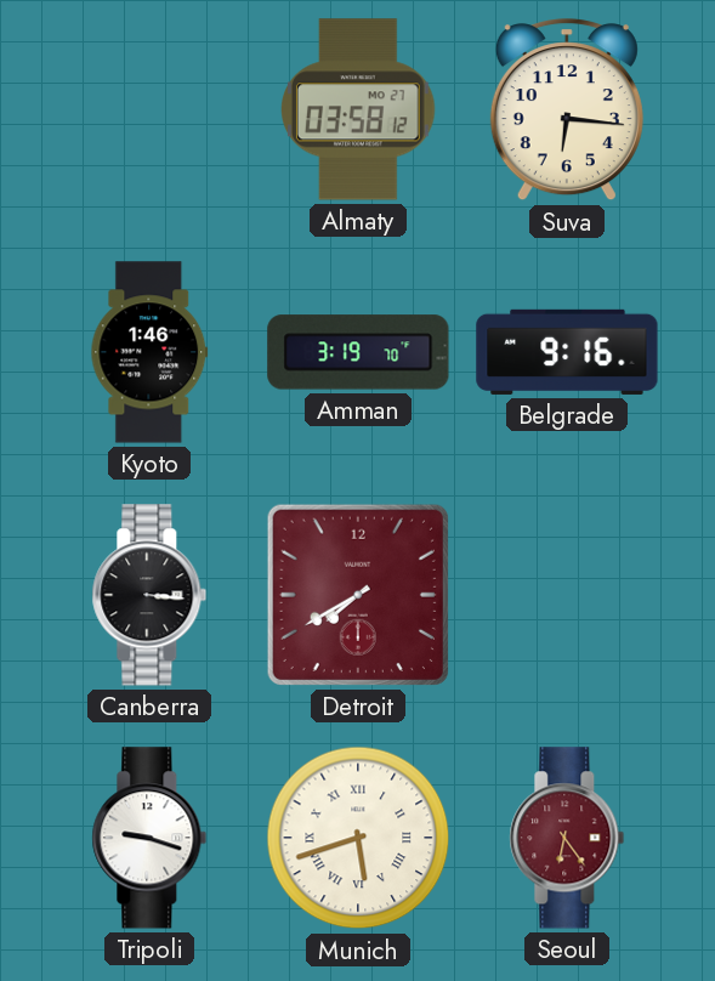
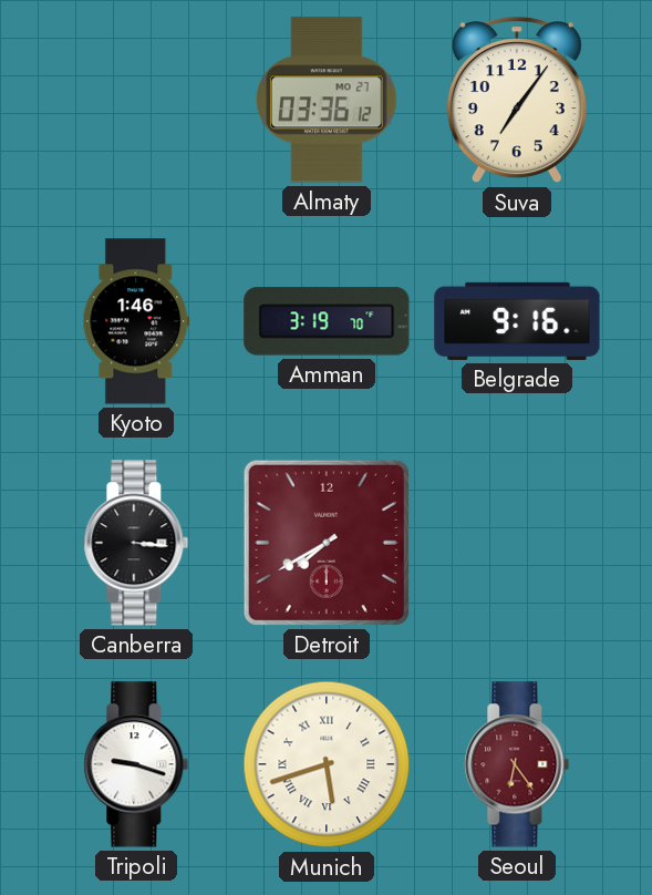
Almaty: 03:58 -> 03:36
Suva: 6:16 -> 7:06
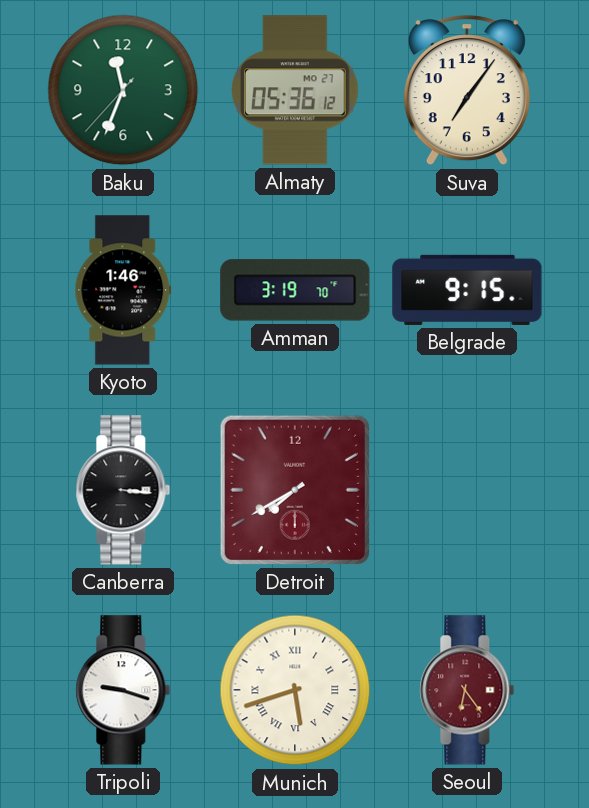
Baku: none -> 11:33
Almaty: 03:36 -> 05:36
Belgrade: 9:16 -> 9:15
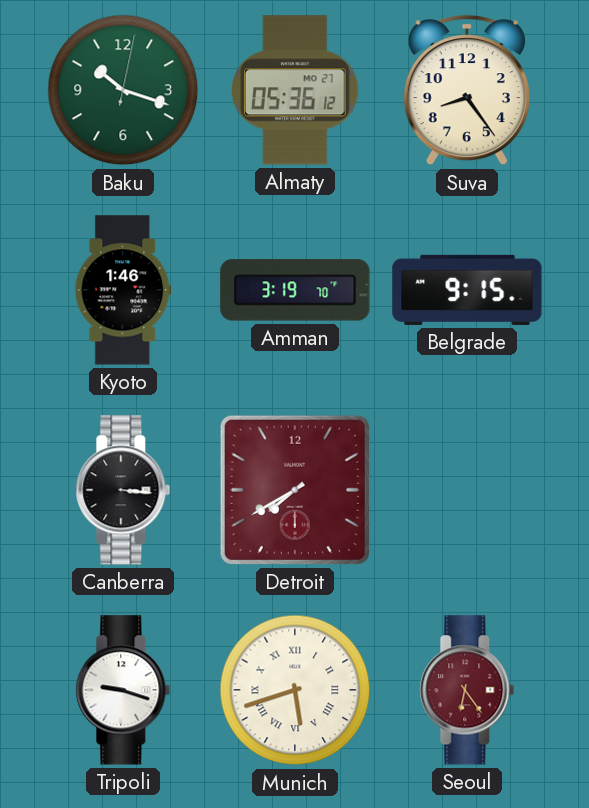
Baku: 11:33 -> 10:18
Suva: 7:06 -> 8:24
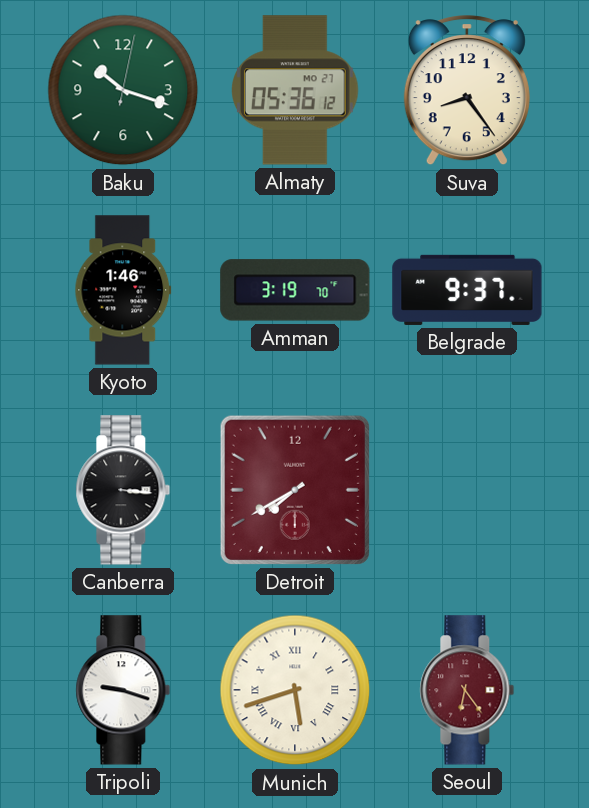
Belgrade: 9:15 -> 9:37
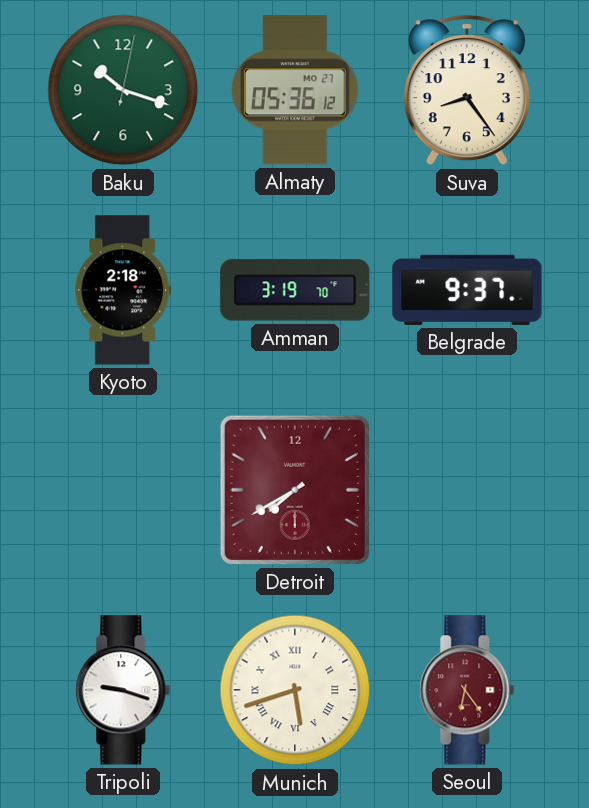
Kyoto: 1:46 -> 2:18
Canberra: 3:16 -> none
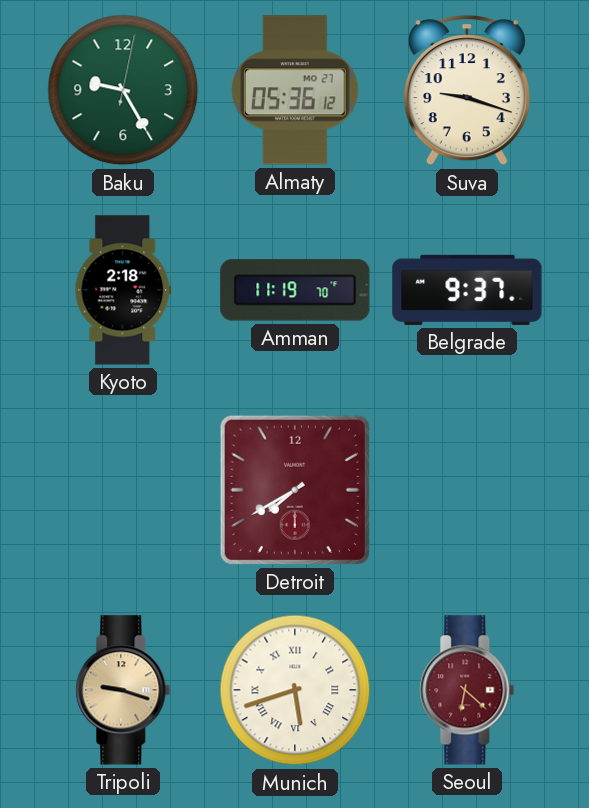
Baku: 10:18 -> 9:25
Suva: 8:24 -> 9:18
Amman: 3:19 -> 11:19
Tripoli dial: white -> champagne
Seoul: 6:24 -> 6:22
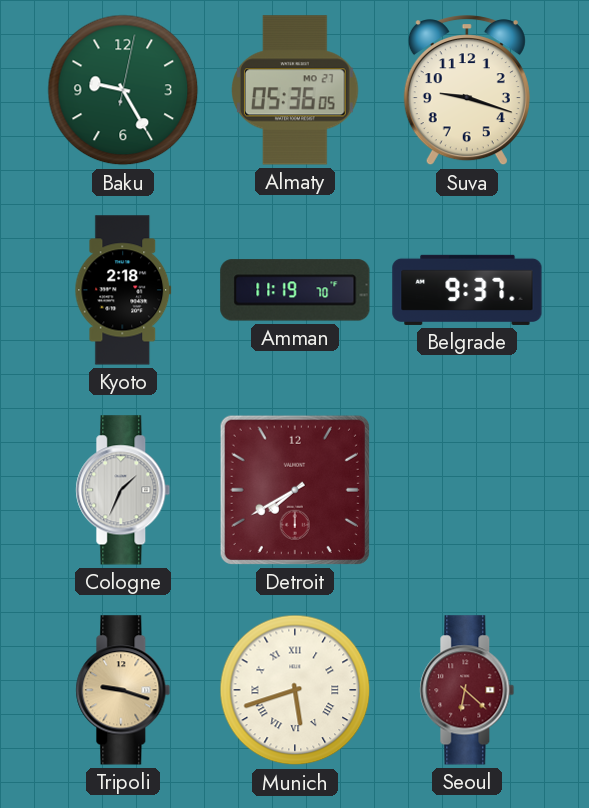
Almaty: 05:36:12 -> 05:36:05
Cologne: none -> 1:34
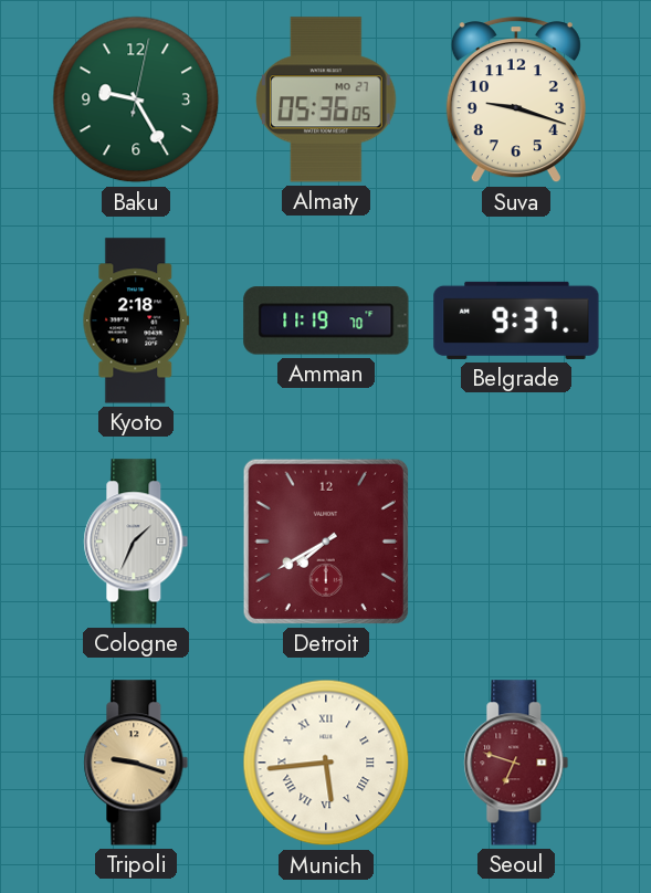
Munich: 5:42 -> 5:44
Seoul: 6:22 -> 6:48
